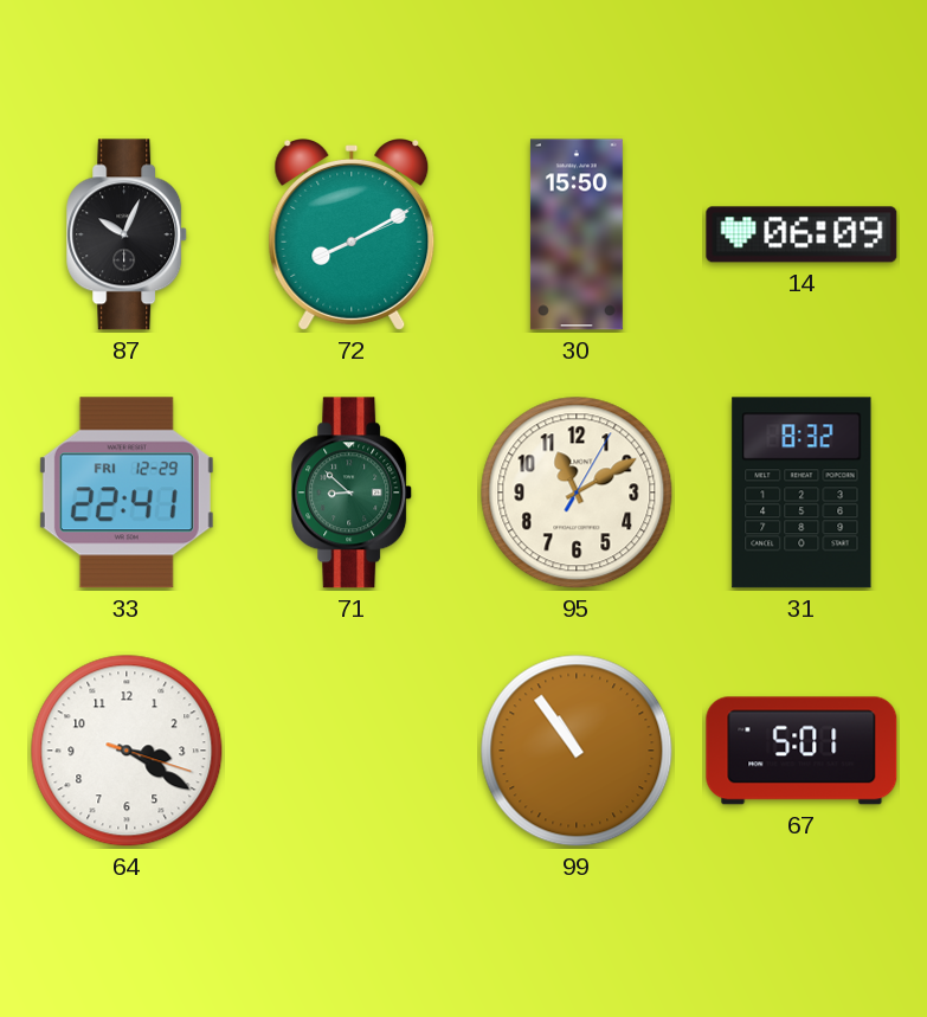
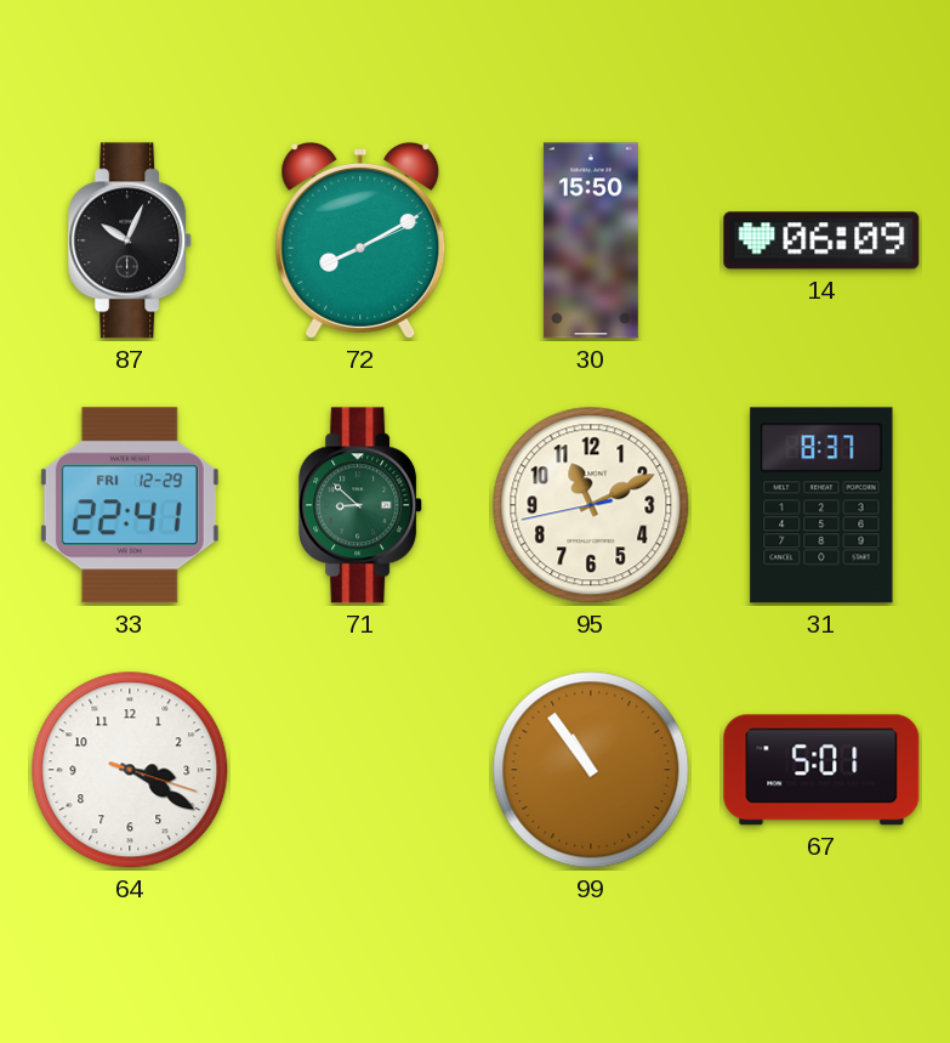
95: 11:10:05 -> 11:10:43
31: 8:32 -> 8:37
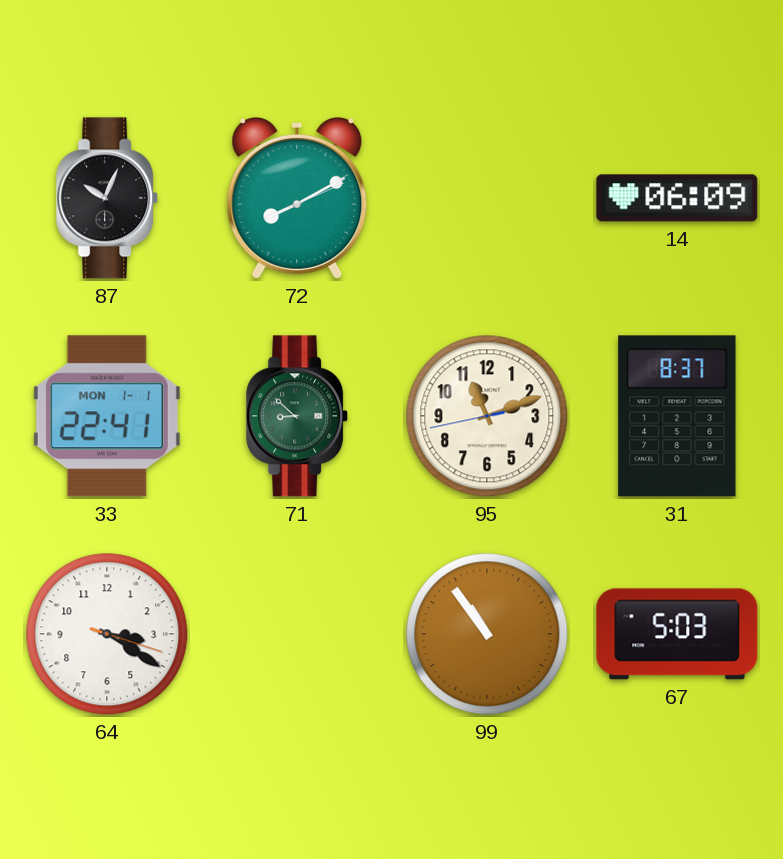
30: 15:50 -> none
33 date: FRI 12-29 -> MON 1-1
95: 11:10 -> 11:11
67: 5:01 -> 5:03
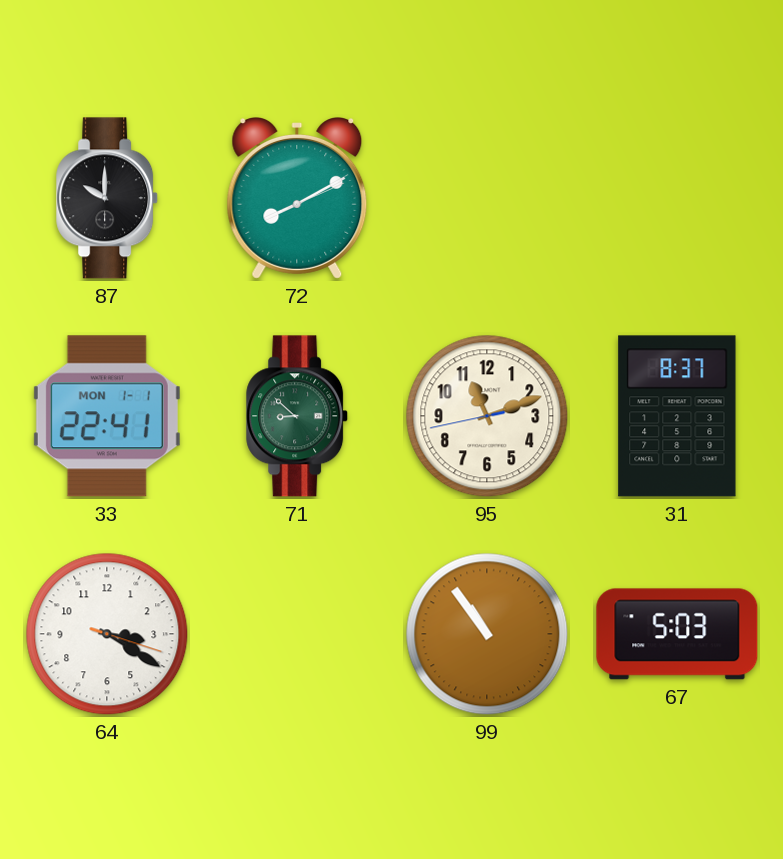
87: 10:04 -> 10:00
14: 06:09 -> none
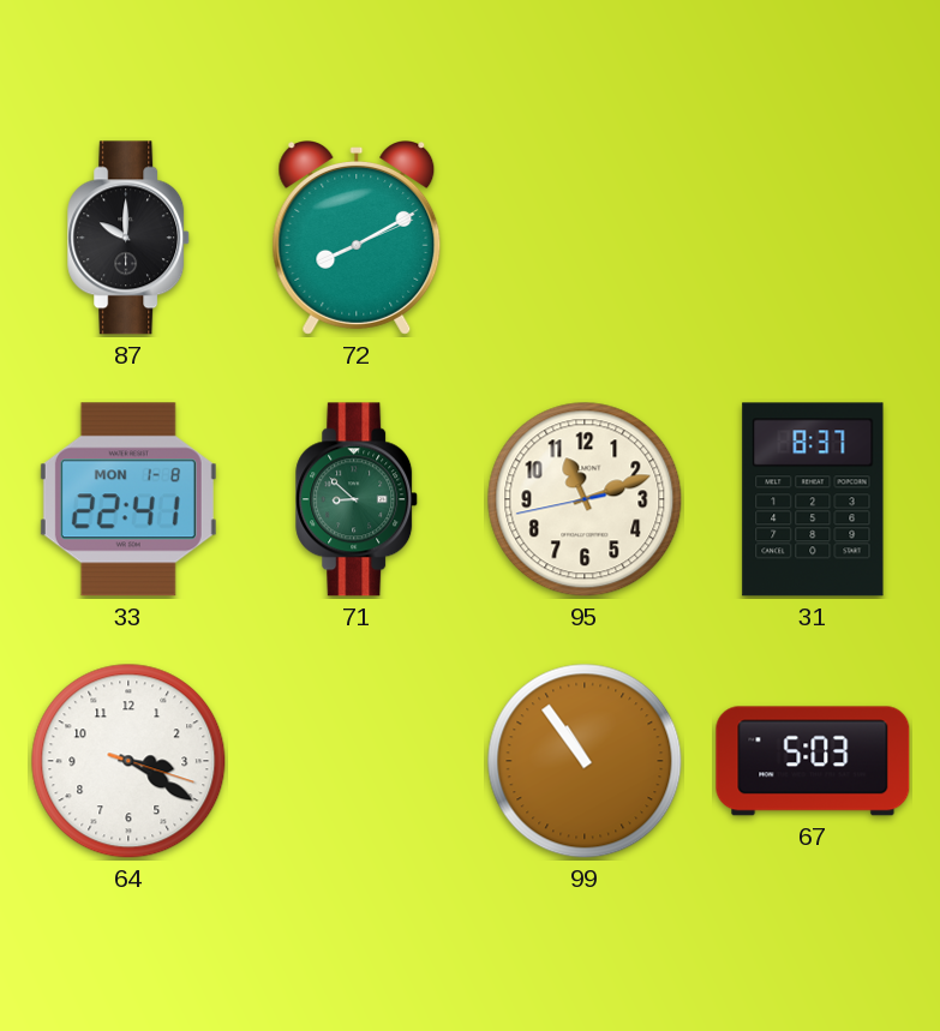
33 date: MON 1-1 -> MON 1-8
